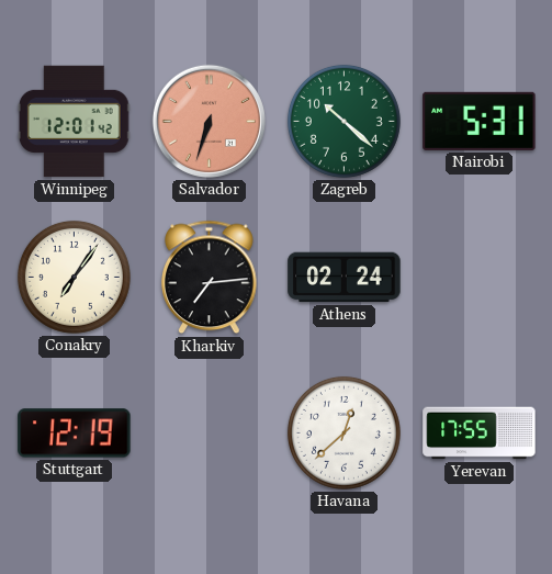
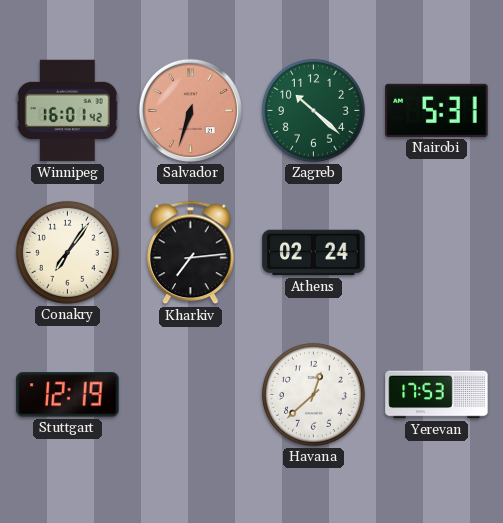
Winnipeg: 12:01 -> 16:01
Yerevan: 17:55 -> 17:53
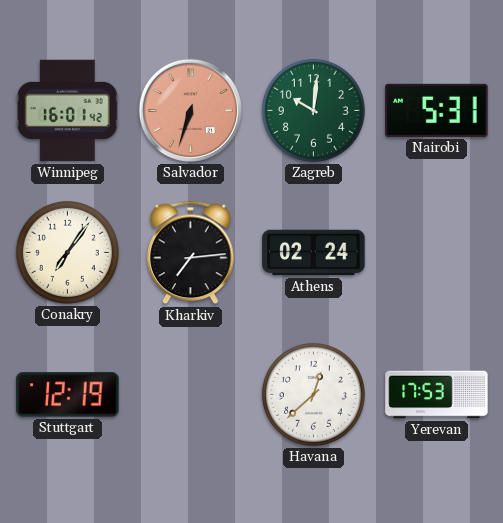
Zagreb: 10:22 -> 10:01
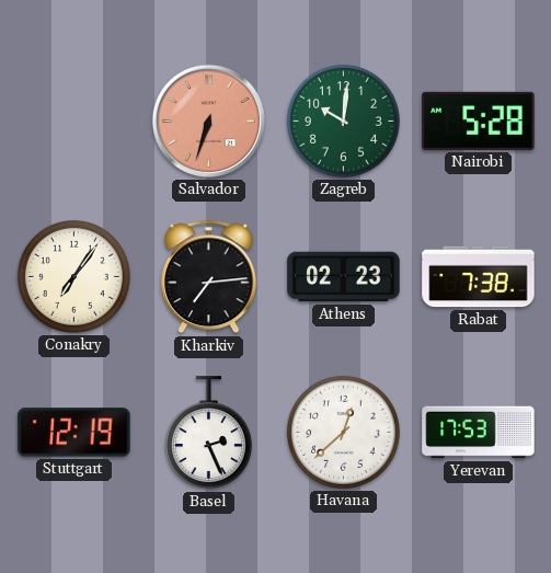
Winnipeg: 16:01 -> none
Nairobi: 5:31 -> 5:28
Athens: 02:24 -> 02:23
Rabat: none -> 7:38
Basel: none -> 2:26
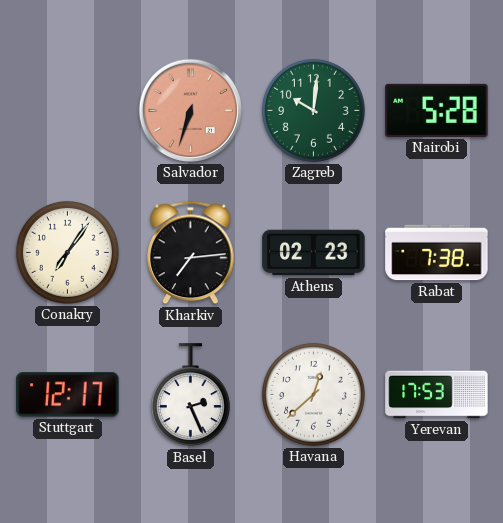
Stuttgart: 12:19 -> 12:17
